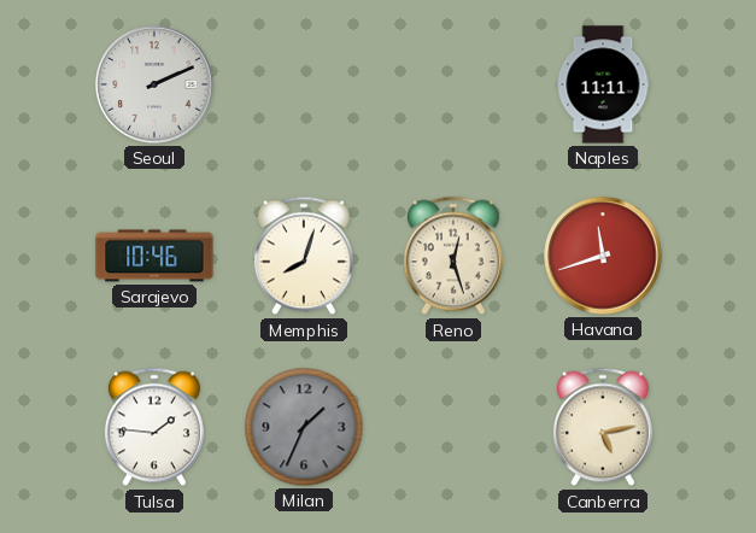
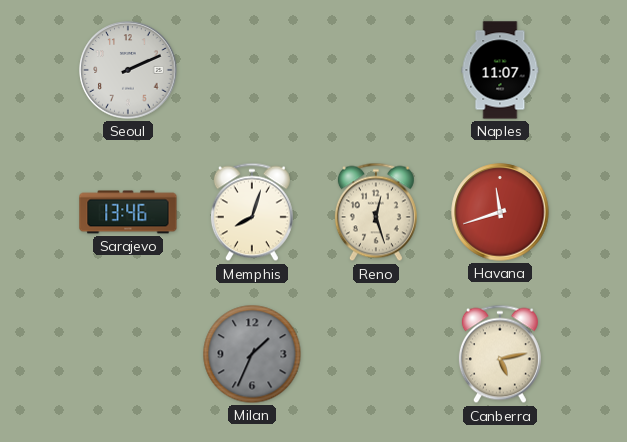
Naples: 11:11 -> 11:07
Sarajevo: 10:46 -> 13:46
Tulsa: 1:46 -> none
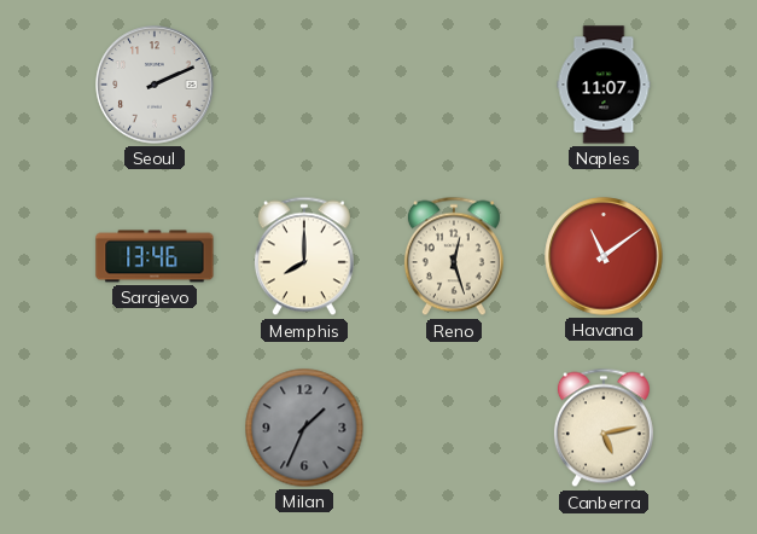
Memphis: 8:03 -> 8:00
Havana: 11:42 -> 11:09
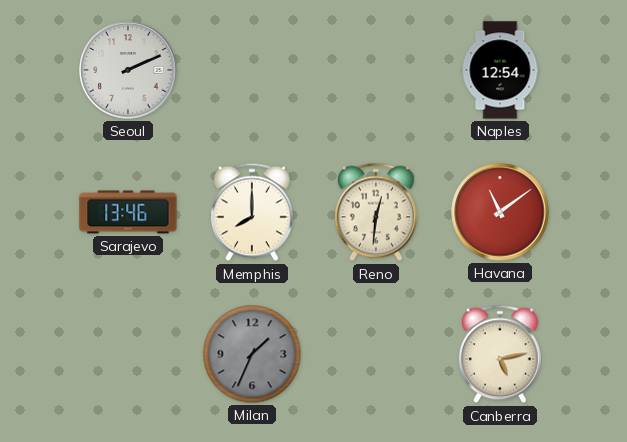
Naples: 11:07 -> 12:54
Reno: 12:27 -> 12:31
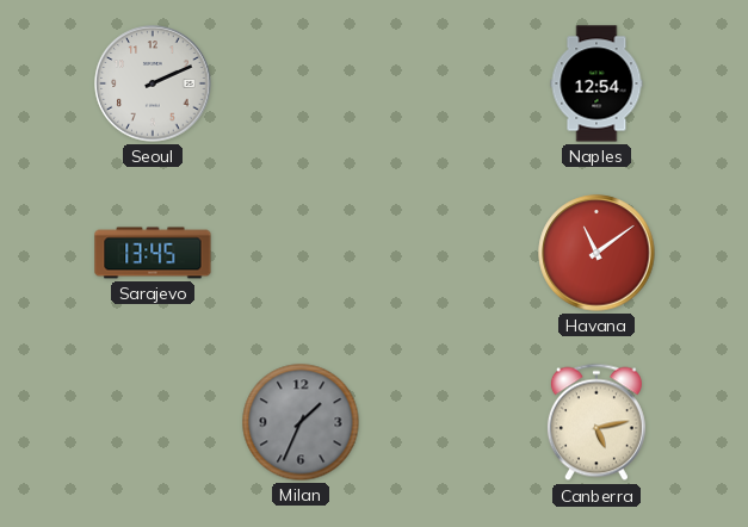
Sarajevo: 13:46 -> 13:45
Memphis: 8:00 -> none
Reno: 12:31 -> none
